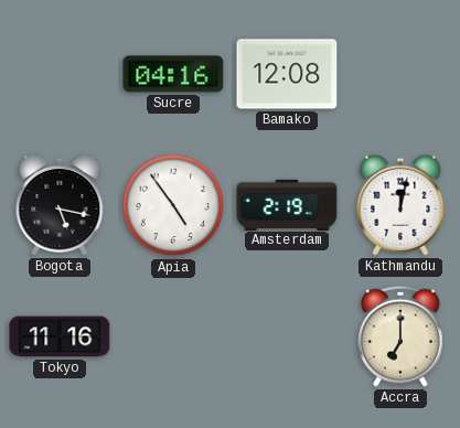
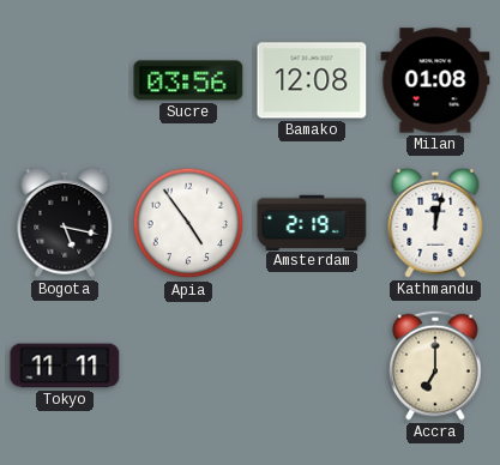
Sucre: 04:16 -> 03:56
Milan: none -> 01:08
Tokyo: 11:16 -> 11:11
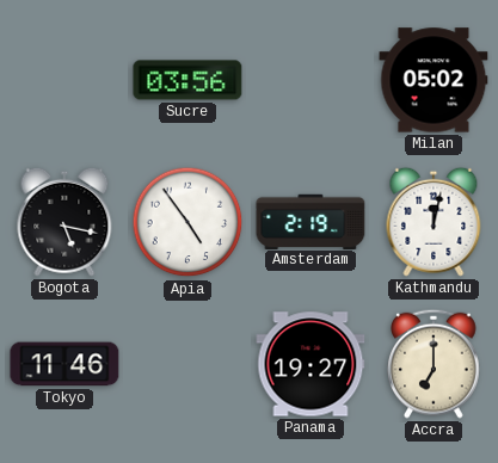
Bamako: 12:08 -> none
Milan: 01:08 -> 05:02
Tokyo: 11:11 -> 11:46
Panama: none -> 19:27
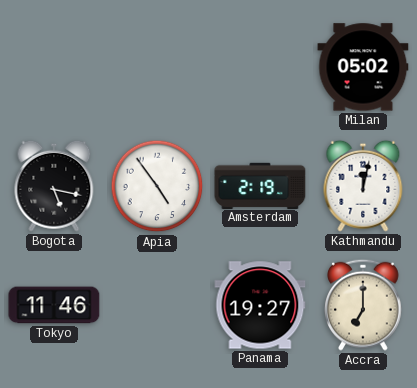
Sucre: 03:56 -> none
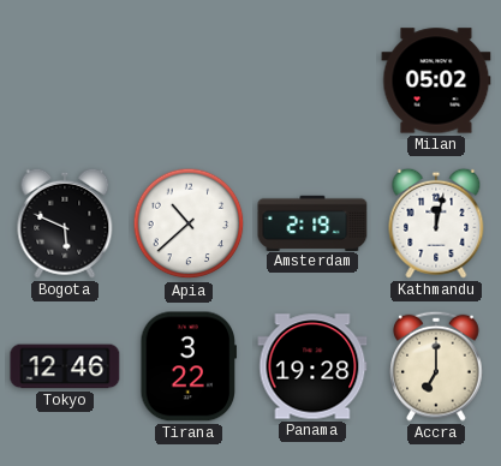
Bogota: 5:17 -> 5:49
Apia: 4:54 -> 10:38
Tokyo: 11:46 -> 12:46
Tirana: none -> 3:22
Panama: 19:27 -> 19:28
